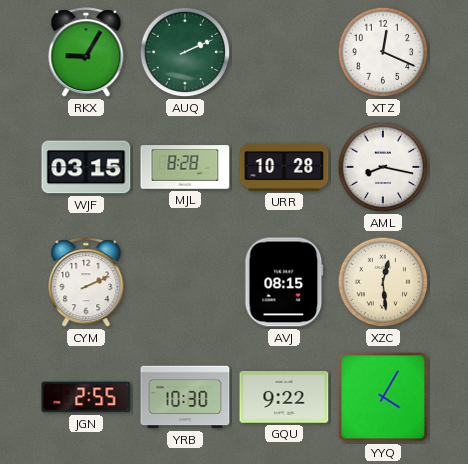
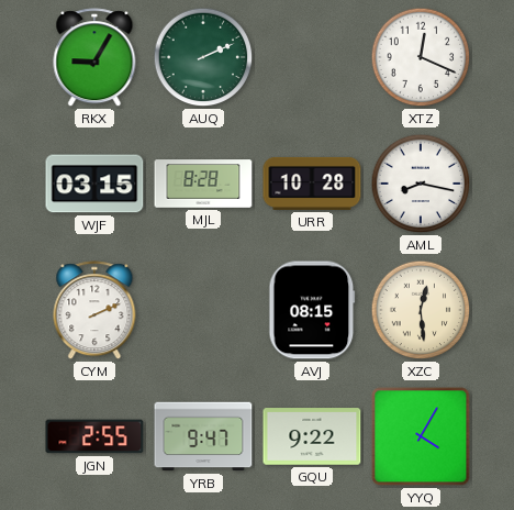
YRB: 10:30 -> 9:47
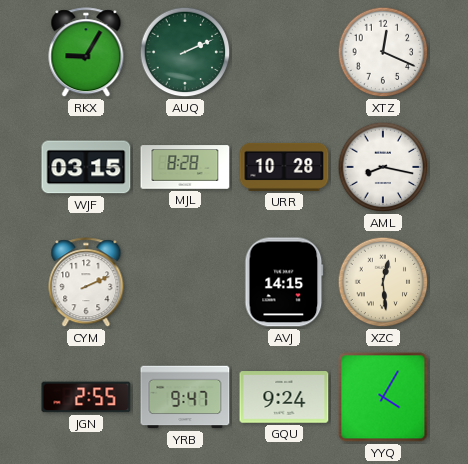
AVJ: 08:15 -> 14:15
GQU: 9:22 -> 9:24
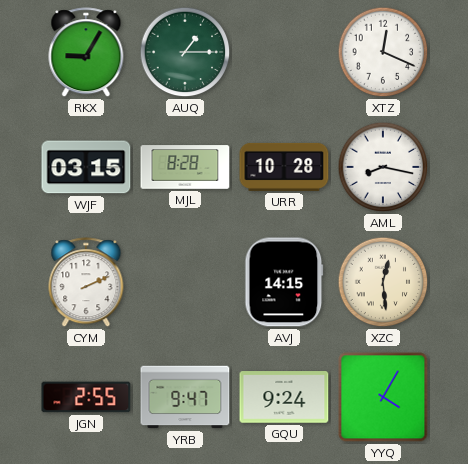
AUQ: 2:11 -> 1:15
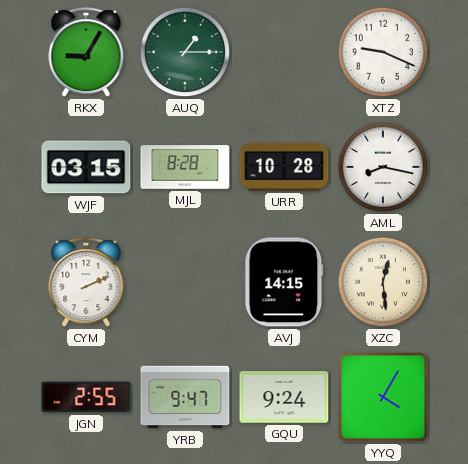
XTZ: 12:19 -> 9:19
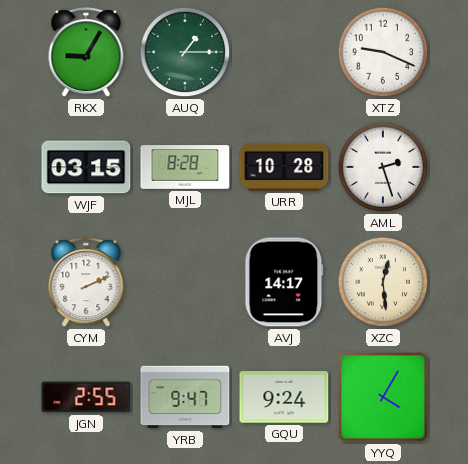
AML: 8:17 -> 2:27
AVJ: 14:15 -> 14:17
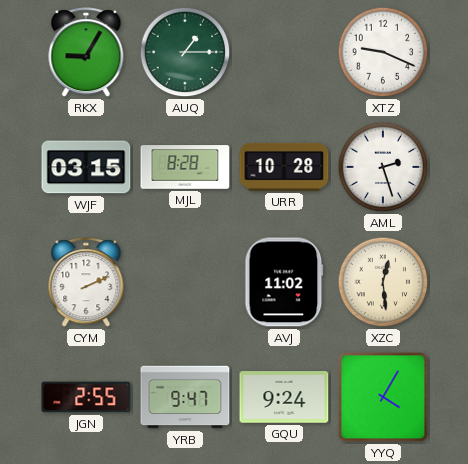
AVJ: 14:17 -> 11:02
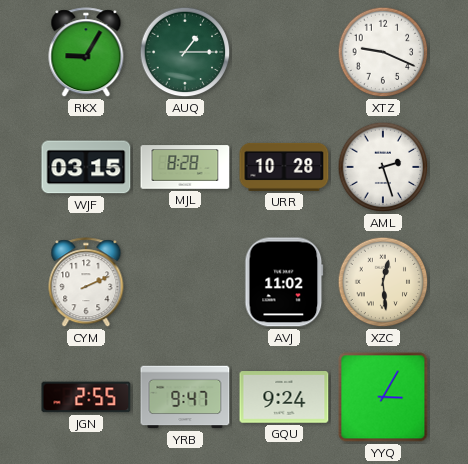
YYQ: 4:05 -> 3:05
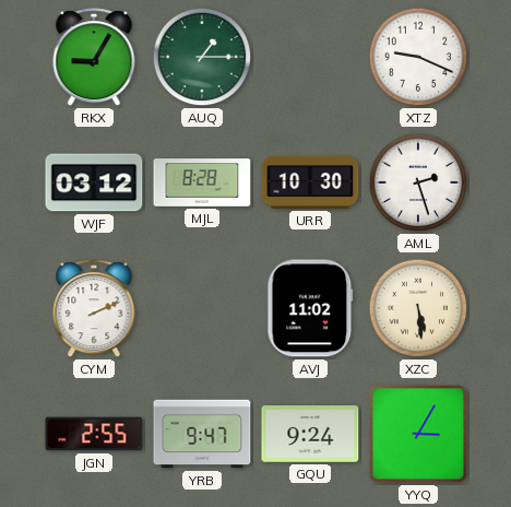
WJF: 03:15 -> 03:12
URR: 10:28 -> 10:30
XZC: 12:29 -> 5:29
